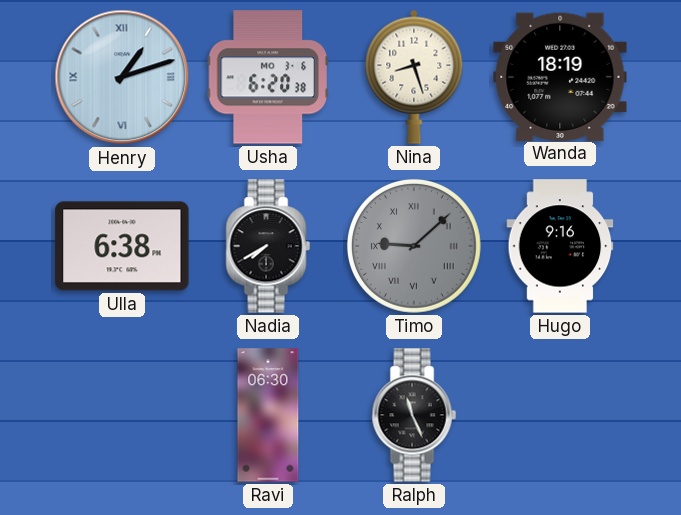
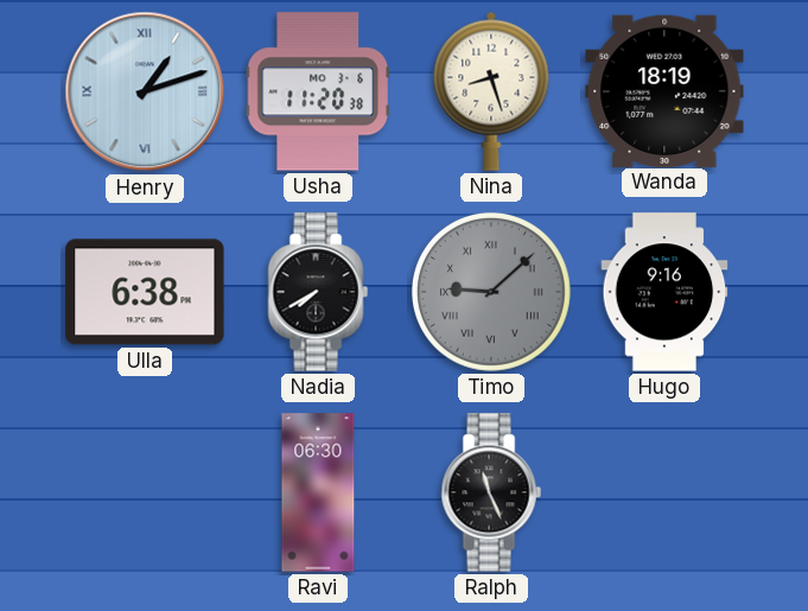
Usha: 6:20 -> 11:20
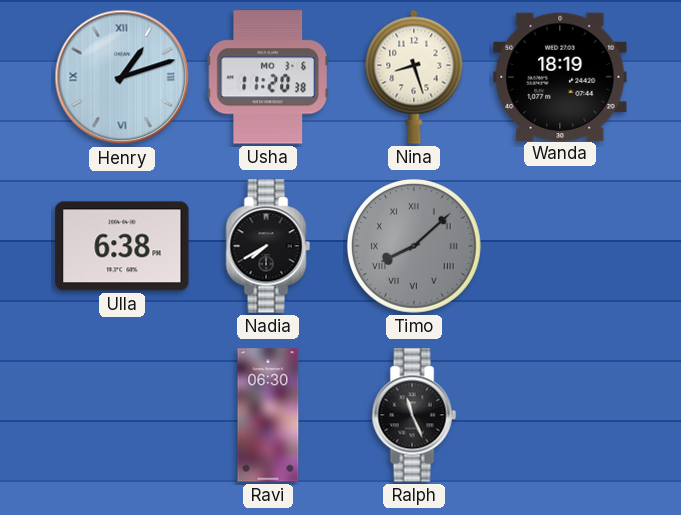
Timo: 9:08 -> 8:08
Hugo: 9:16 -> none
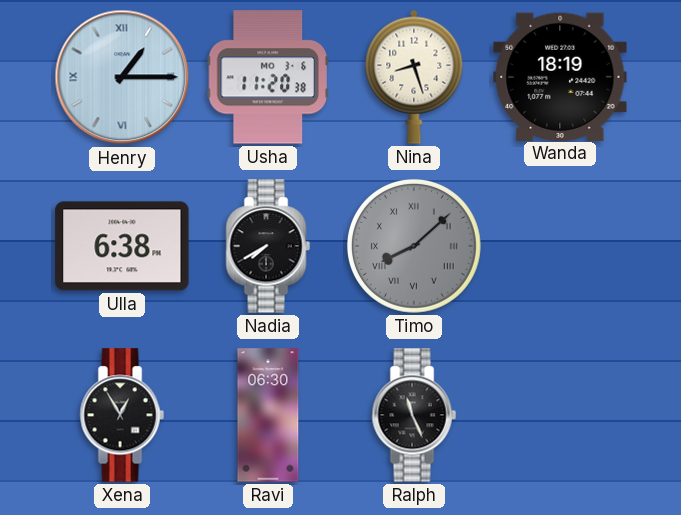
Henry: 1:12 -> 1:15
Xena: none -> 12:55
